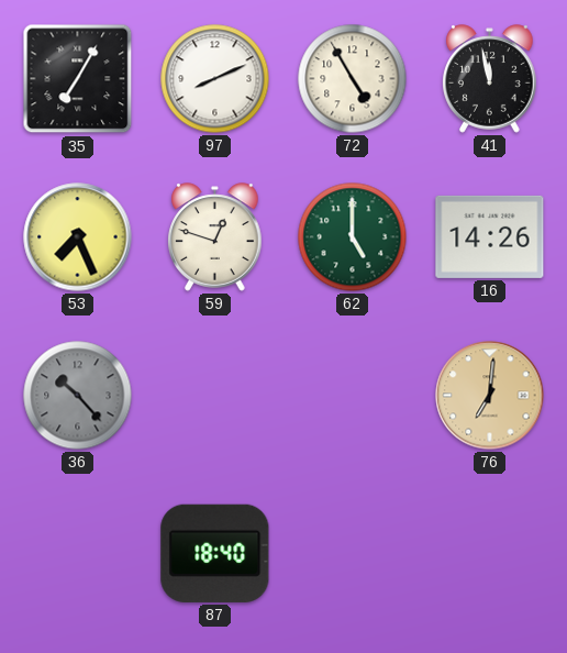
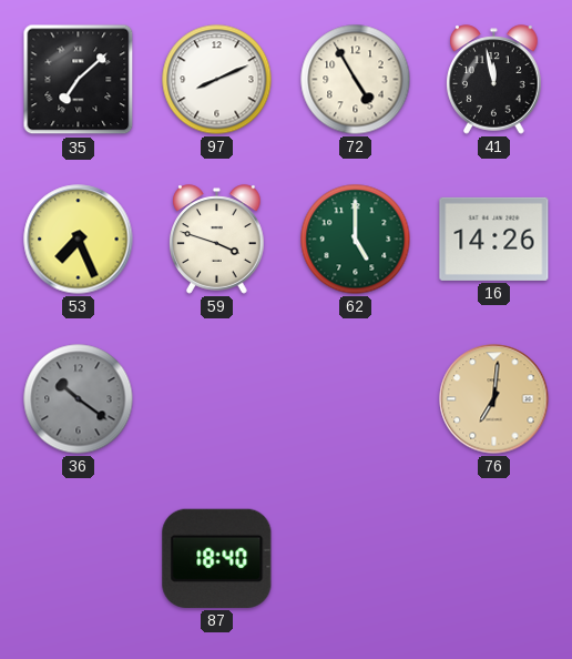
35: 7:05 -> 7:08
59: 12:48 -> 3:48
36: 10:23 -> 10:21
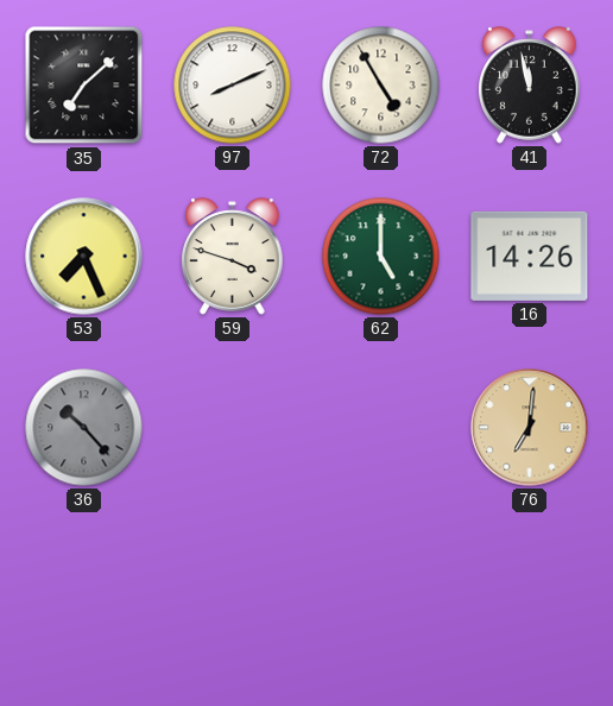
36: 10:21 -> 10:23
87: 18:40 -> none
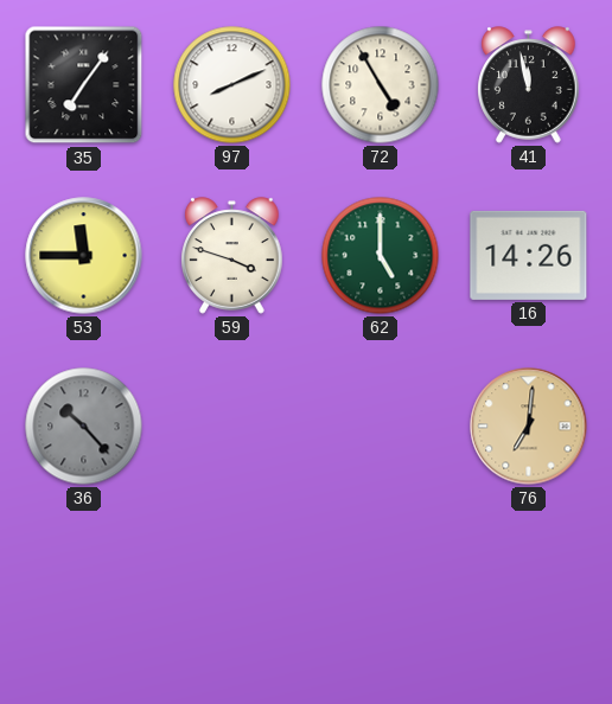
35: 7:08 -> 7:06
53: 7:26 -> 11:45
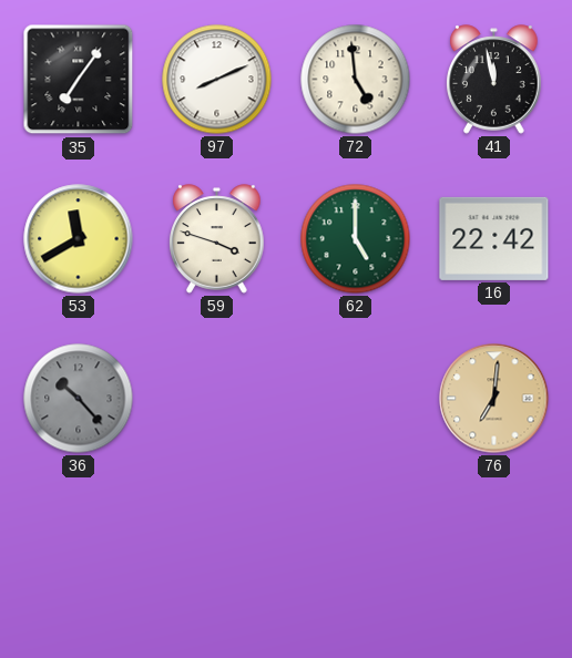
72: 4:55 -> 4:59
53: 11:45 -> 11:40
16: 14:26 -> 22:42
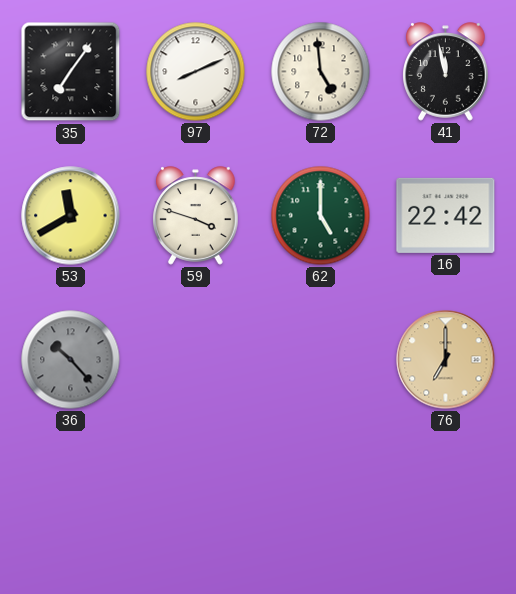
76: 7:01 -> 7:00
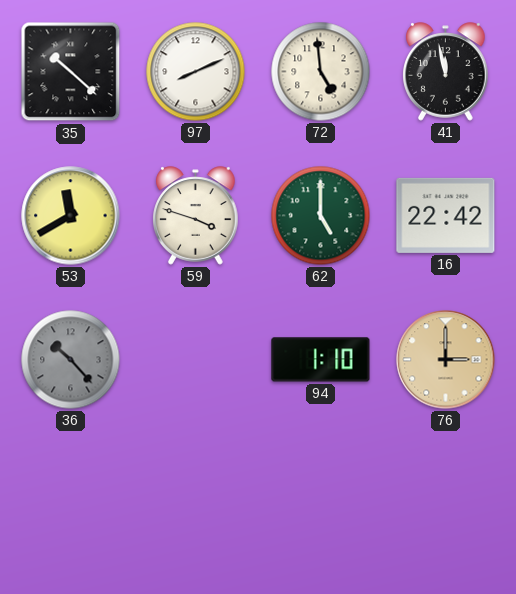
35: 7:06 -> 10:22
94: none -> 1:10
76: 7:00 -> 3:00
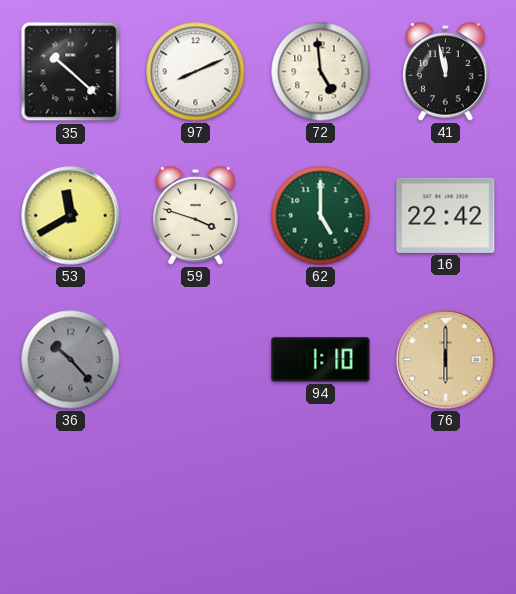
76: 3:00 -> 6:00
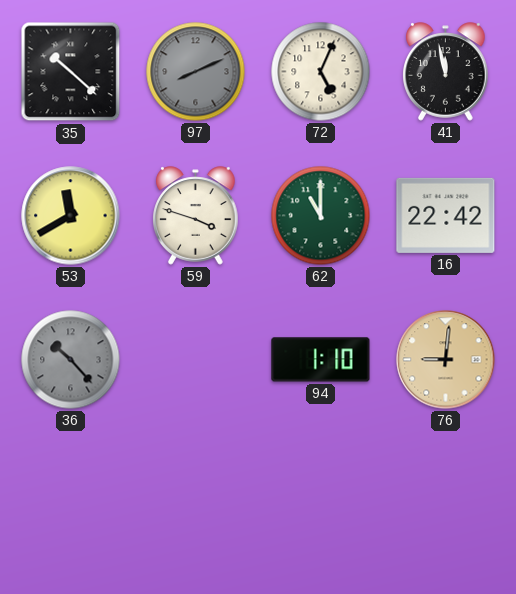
97 dial: white -> grey
72: 4:59 -> 5:04
62: 5:00 -> 11:00
76: 6:00 -> 9:01
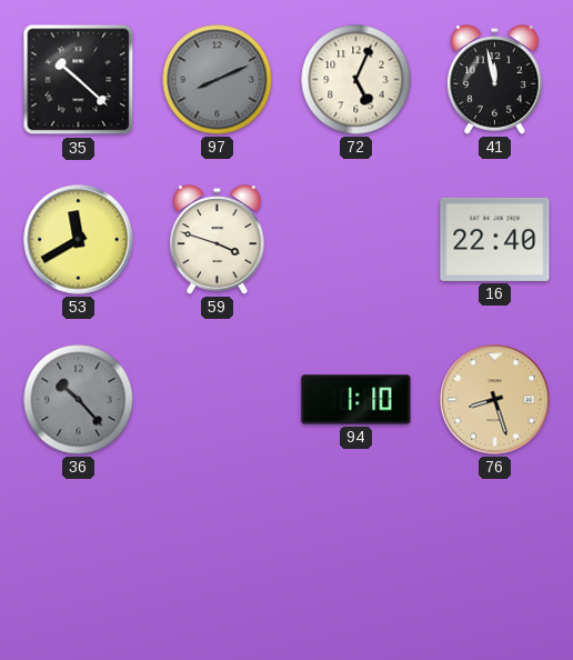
62: 11:00 -> none
16: 22:42 -> 22:40
76: 9:01 -> 8:27
